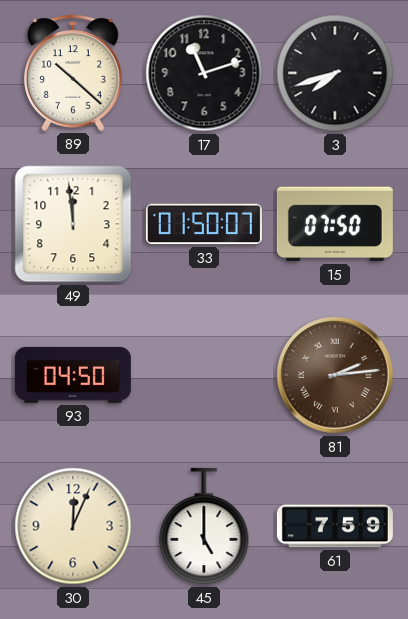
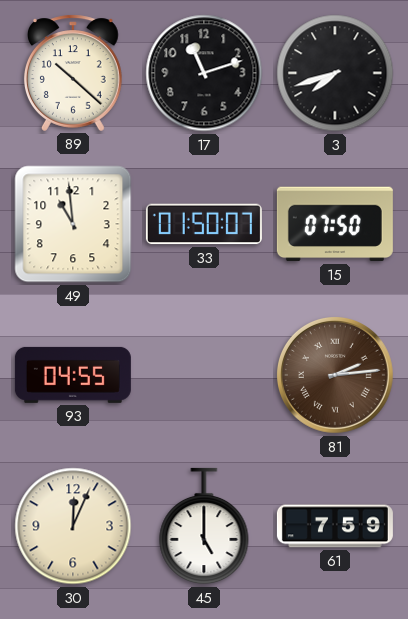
49: 11:59 -> 10:59
93: 04:50 -> 04:55
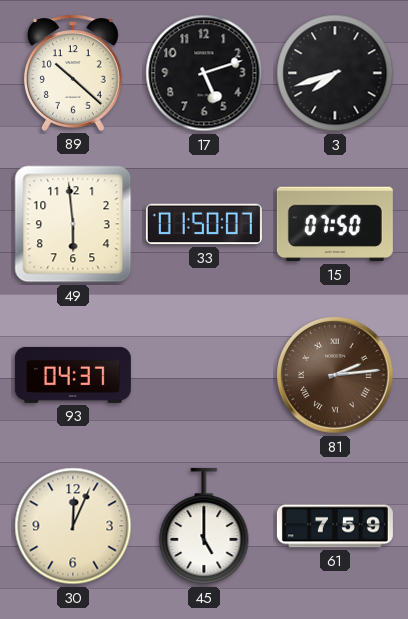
17: 11:12 -> 5:12
49: 10:59 -> 5:59
93: 04:55 -> 04:37
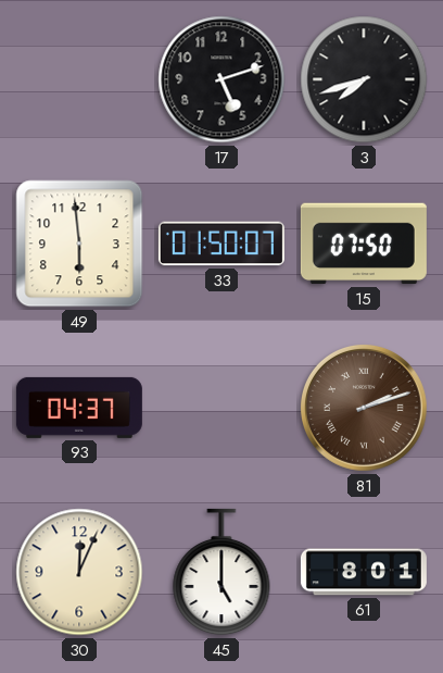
89: 10:22 -> none
81: 2:14 -> 2:12
61: 7:59 -> 8:01
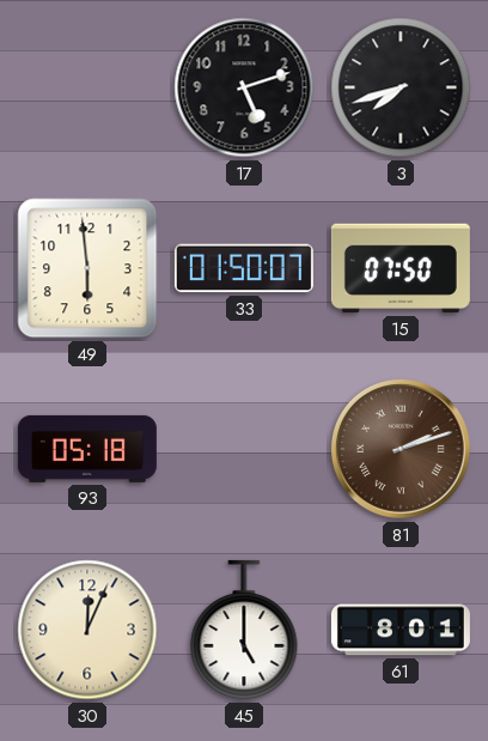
93: 04:37 -> 05:18
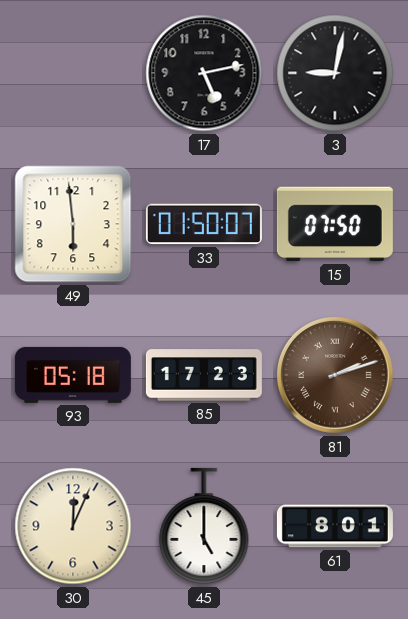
17: 5:12 -> 5:13
3: 7:42 -> 9:02
85: none -> 17:23
